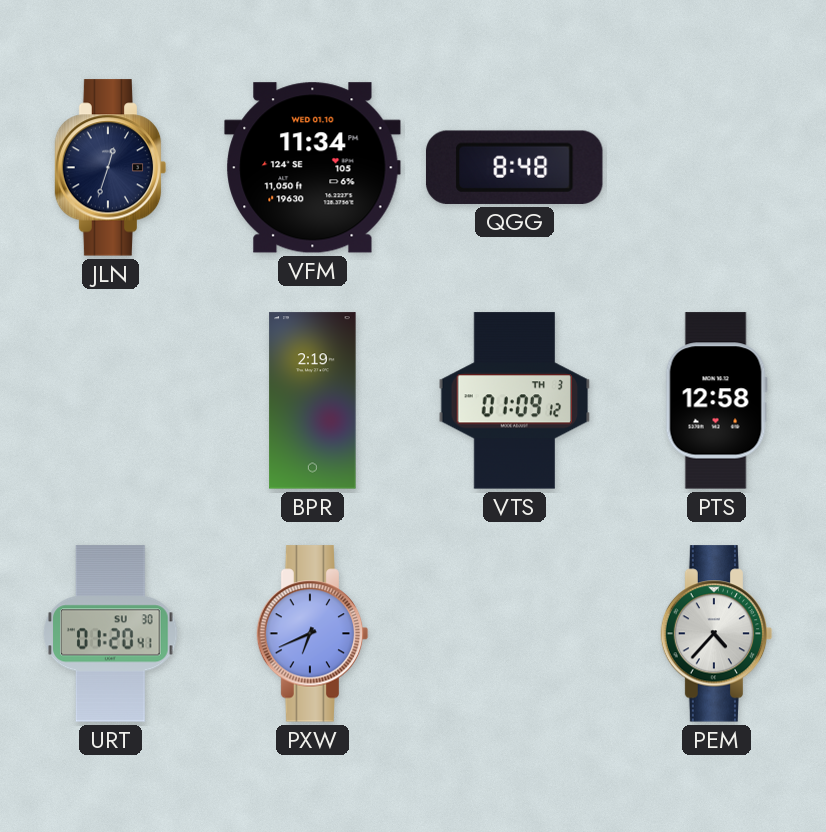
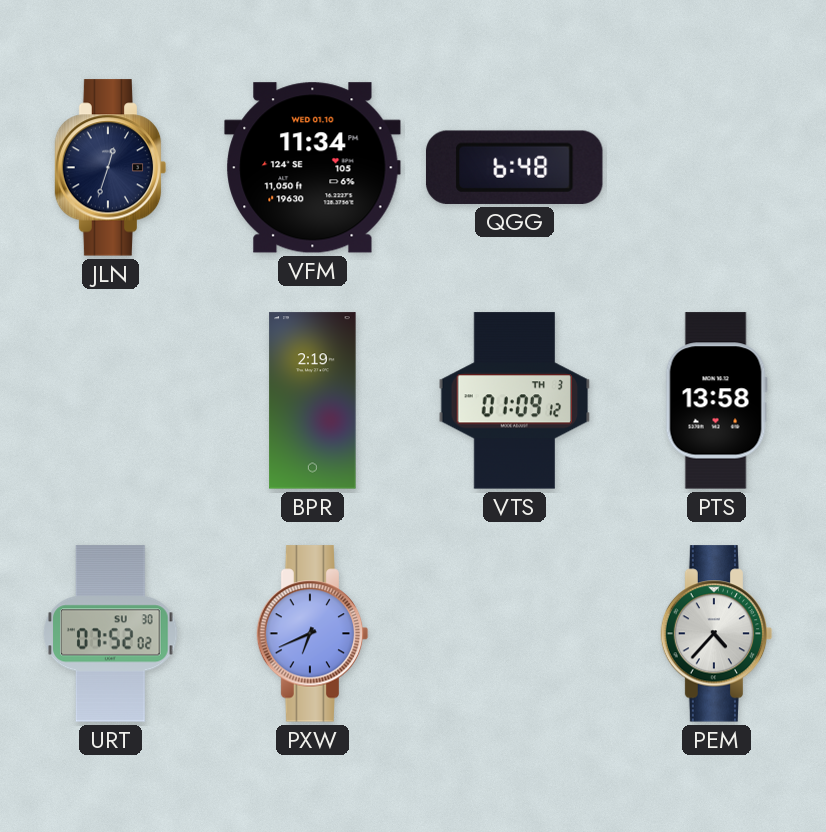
QGG: 8:48 -> 6:48
PTS: 12:58 -> 13:58
URT: 01:20 -> 07:52
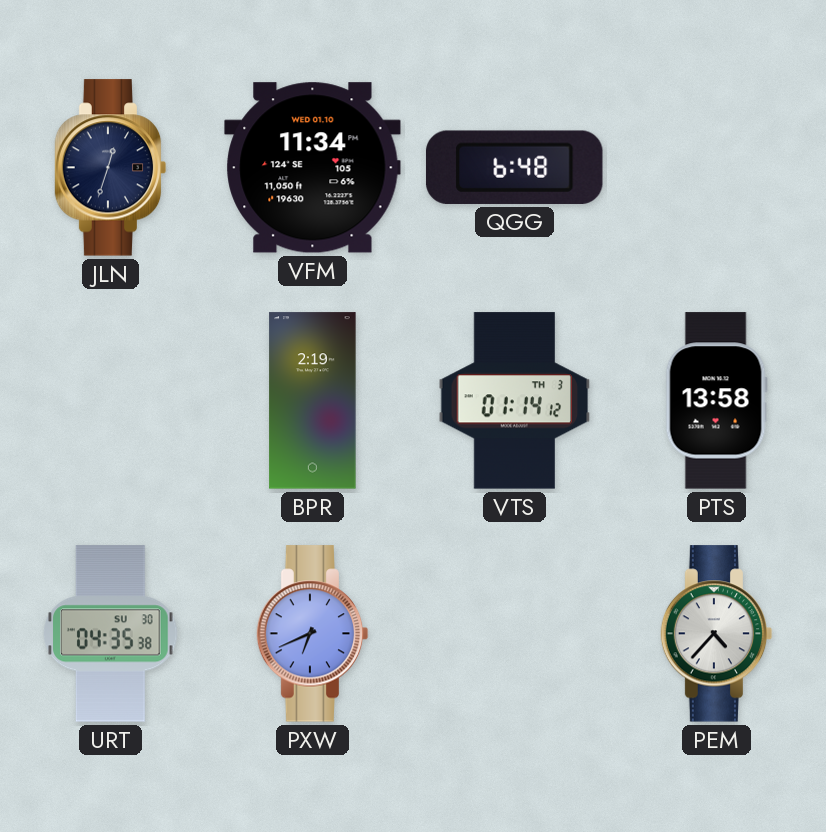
VTS: 01:09 -> 01:14
URT: 07:52 -> 04:35
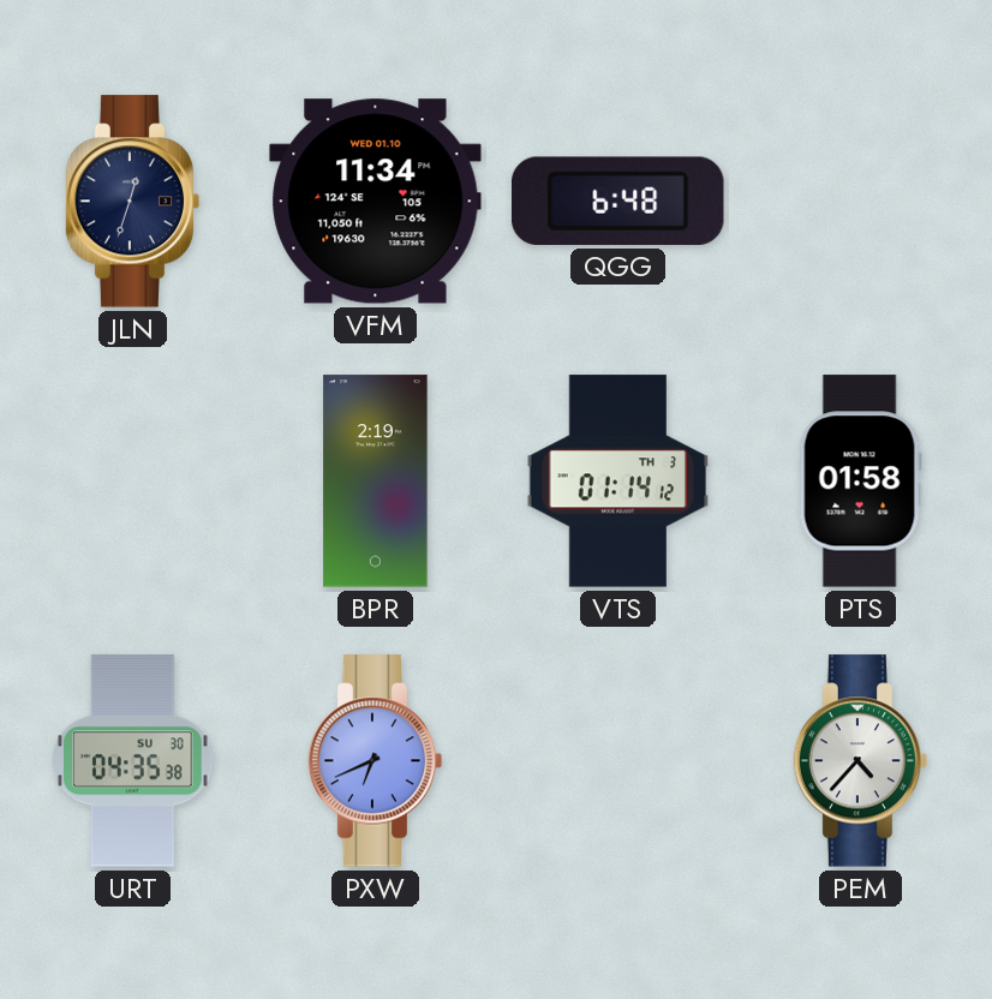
PTS: 13:58 -> 01:58
